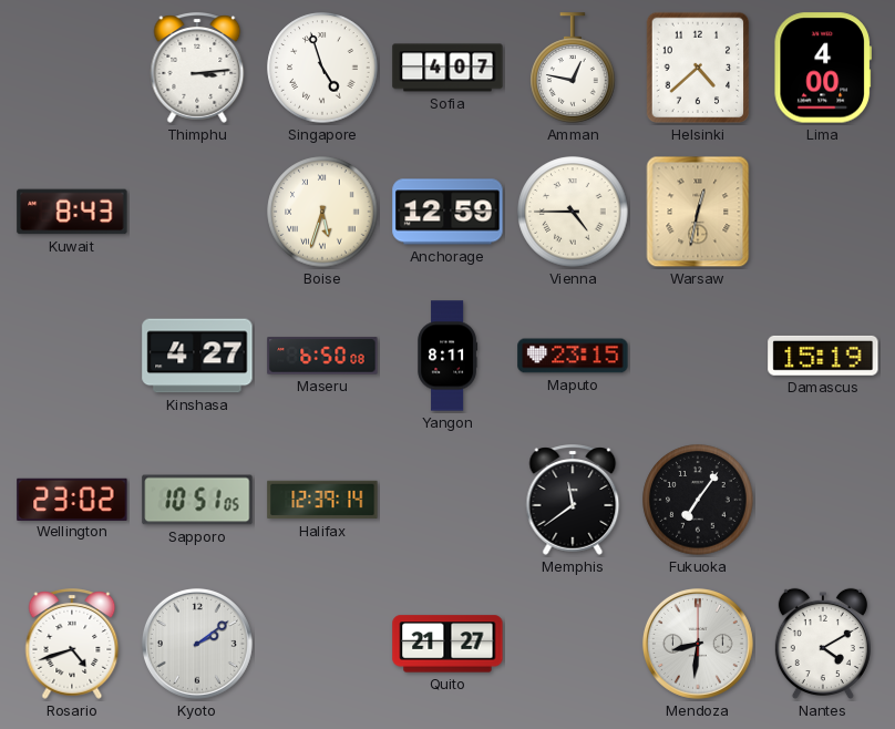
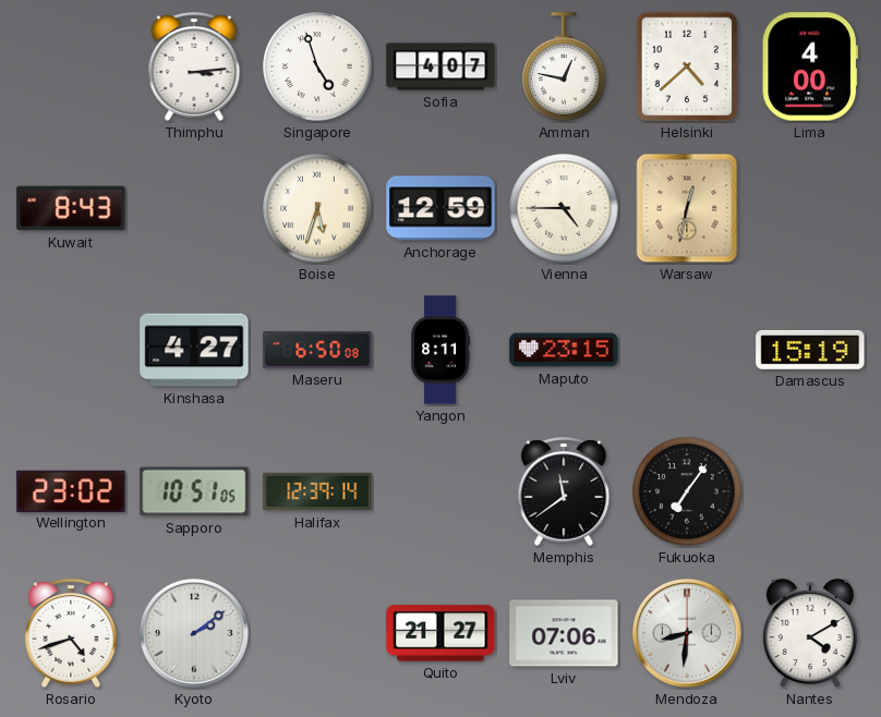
Lviv: none -> 07:06
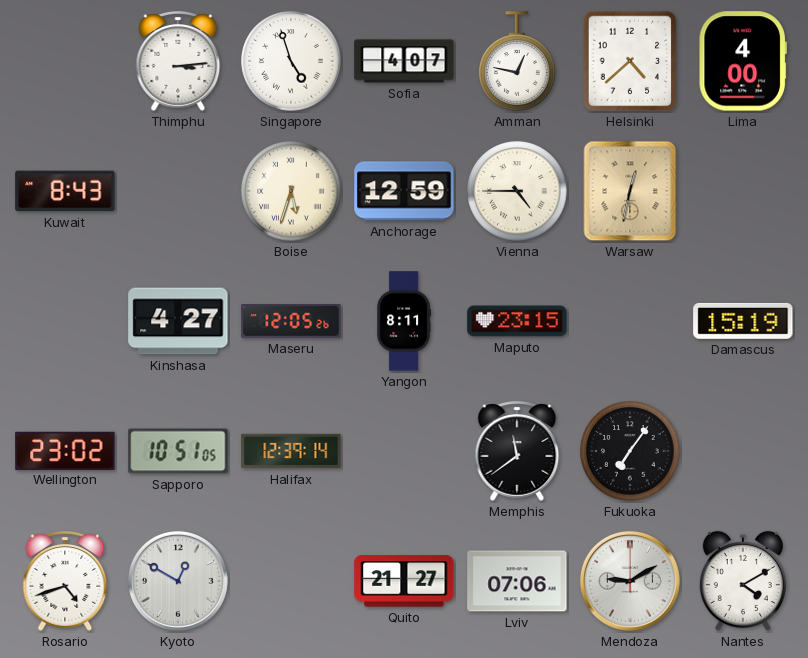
Maseru: 6:50 -> 12:05
Kyoto: 2:09 -> 12:50
Mendoza: 8:31 -> 9:10
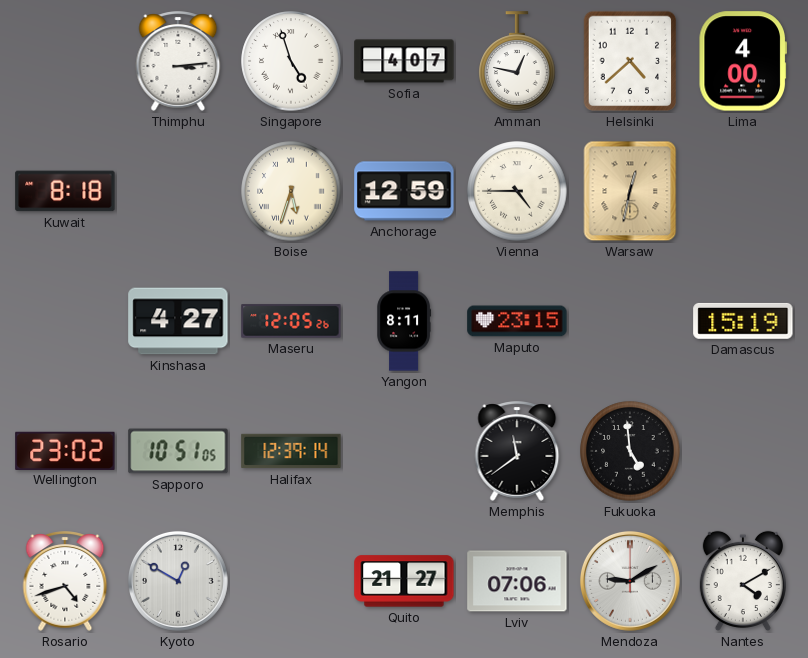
Kuwait: 8:43 -> 8:18
Fukuoka: 7:06 -> 4:59
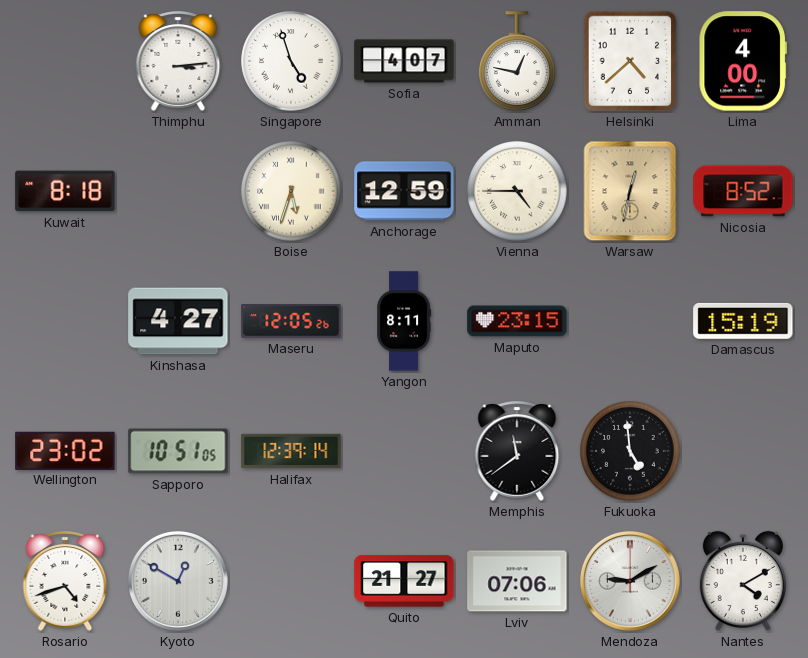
Nicosia: none -> 8:52
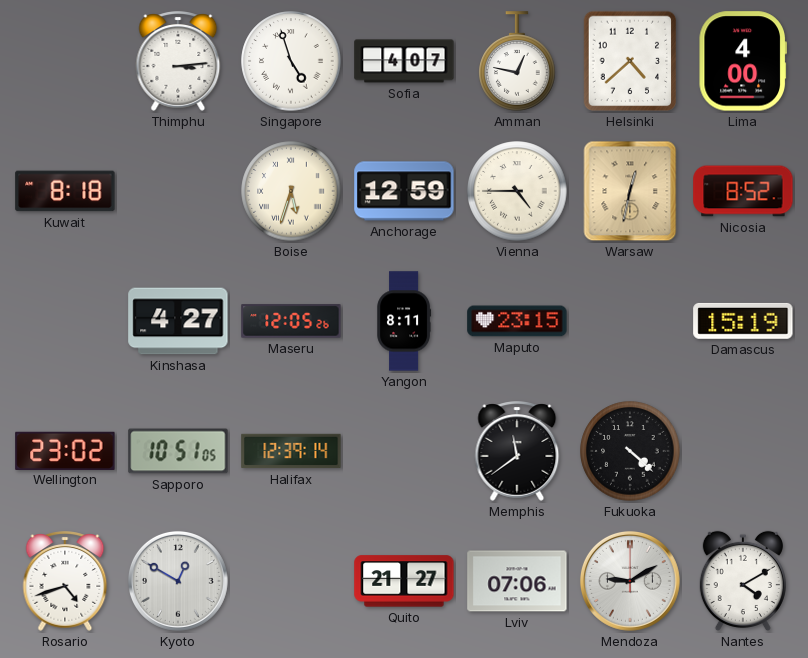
Fukuoka: 4:59 -> 4:22
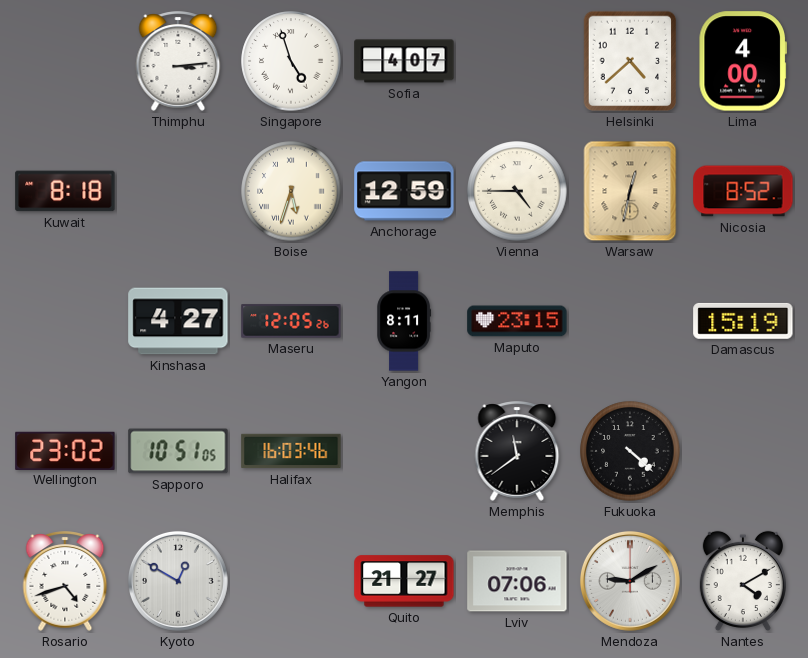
Amman: 12:47 -> none
Halifax: 12:39 -> 16:03
